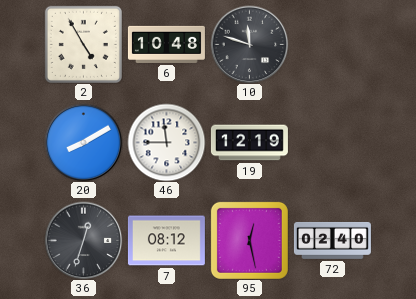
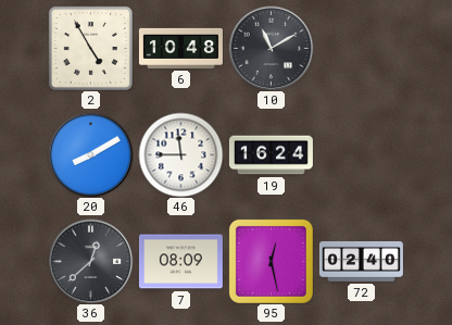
10: 11:48 -> 11:10
19: 12:19 -> 16:24
36: 12:33 -> 12:38
7: 08:12 -> 08:09
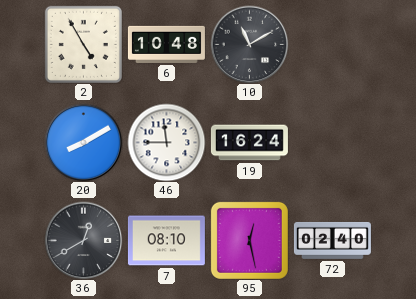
36: 12:38 -> 12:40
7: 08:09 -> 08:10
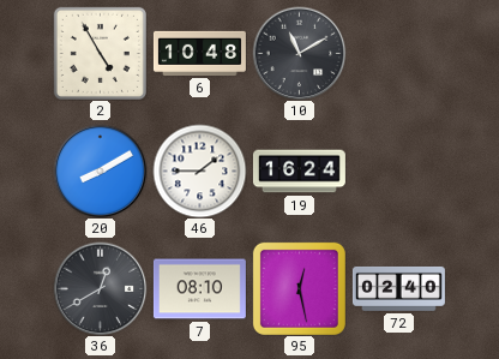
46: 11:45 -> 1:45
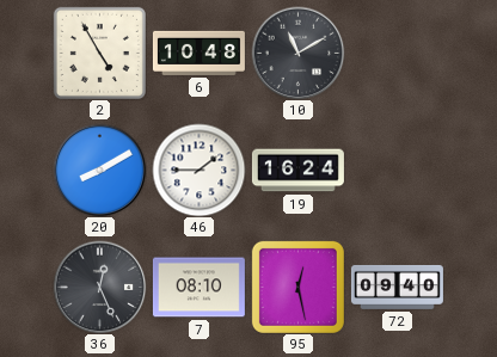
36: 12:40 -> 12:26
72: 02:40 -> 09:40
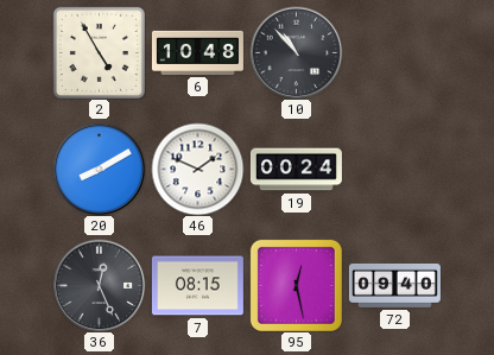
10: 11:10 -> 10:53
46: 1:45 -> 1:49
19: 16:24 -> 00:24
7: 08:10 -> 08:15
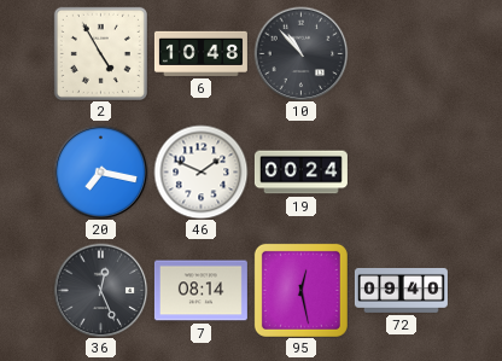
20: 8:10 -> 7:17
7: 08:15 -> 08:14
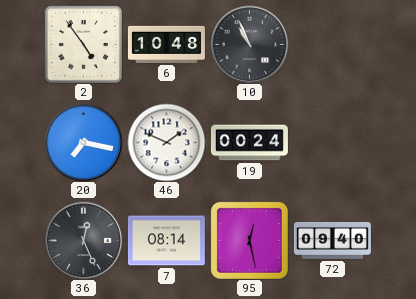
2: 4:55 -> 4:54
10: 10:53 -> 10:56
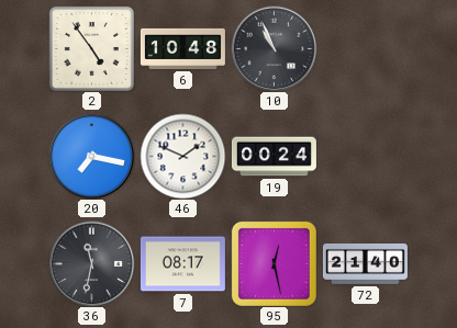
36: 12:26 -> 11:32
7: 08:14 -> 08:17
72: 09:40 -> 21:40
